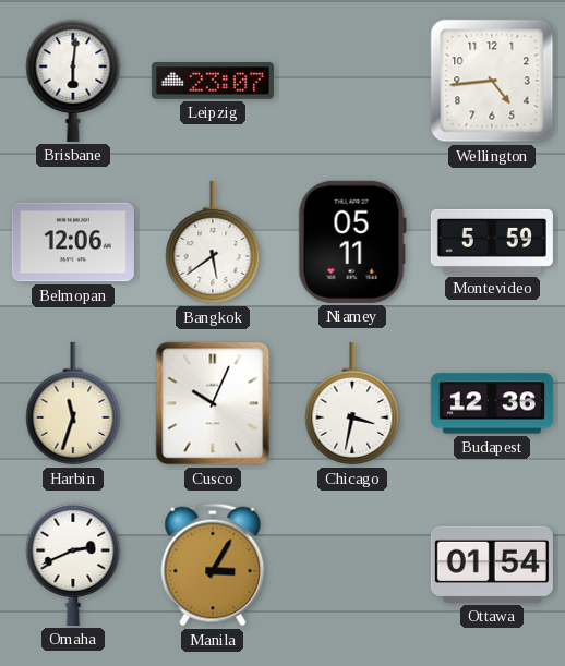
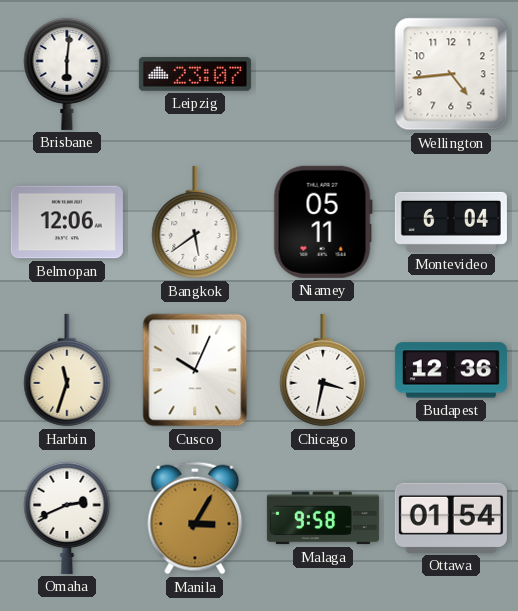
Montevideo: 5:59 -> 6:04
Malaga: none -> 9:58
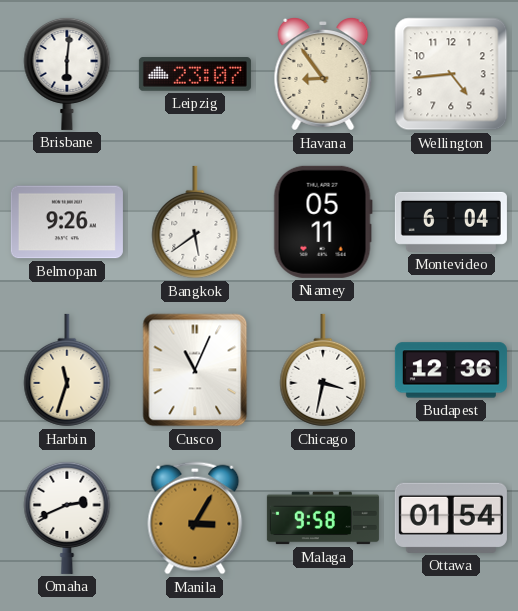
Havana: none -> 8:54
Belmopan: 12:06 -> 9:26
Cusco: 10:04 -> 11:04
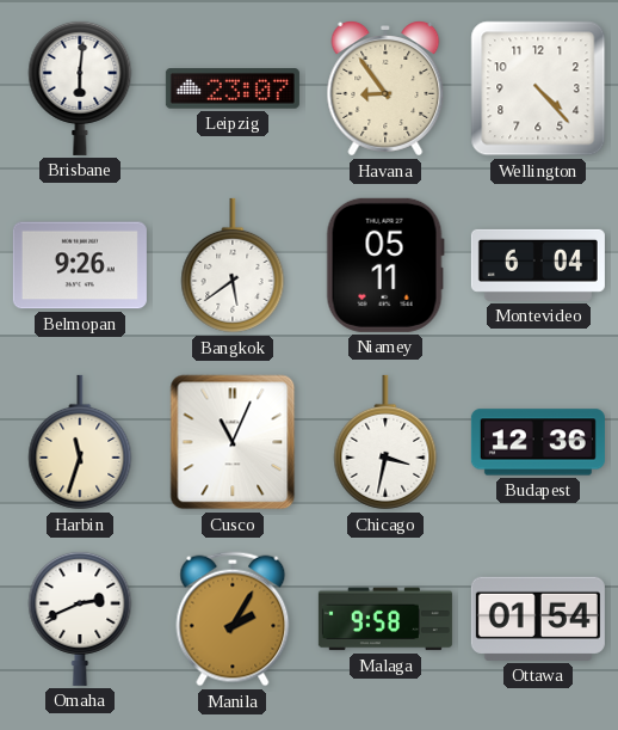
Wellington: 4:44 -> 4:23
Manila: 3:05 -> 2:05
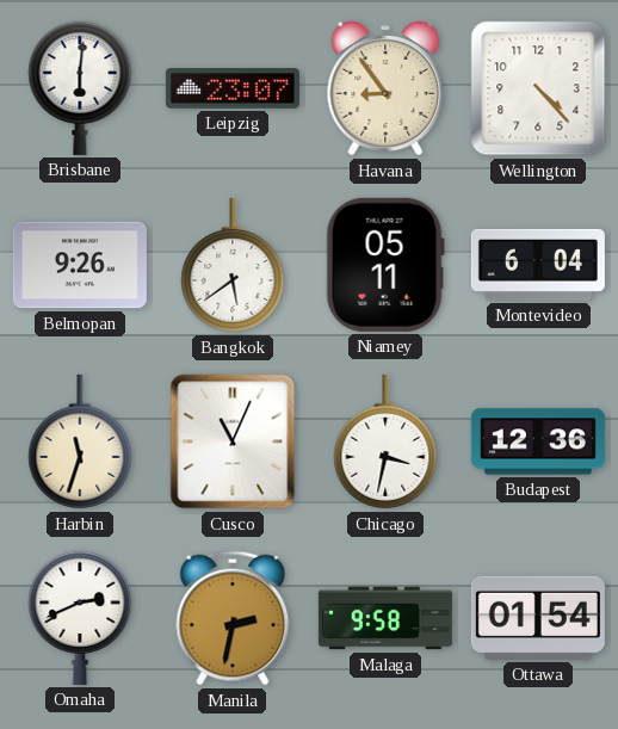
Manila: 2:05 -> 2:32
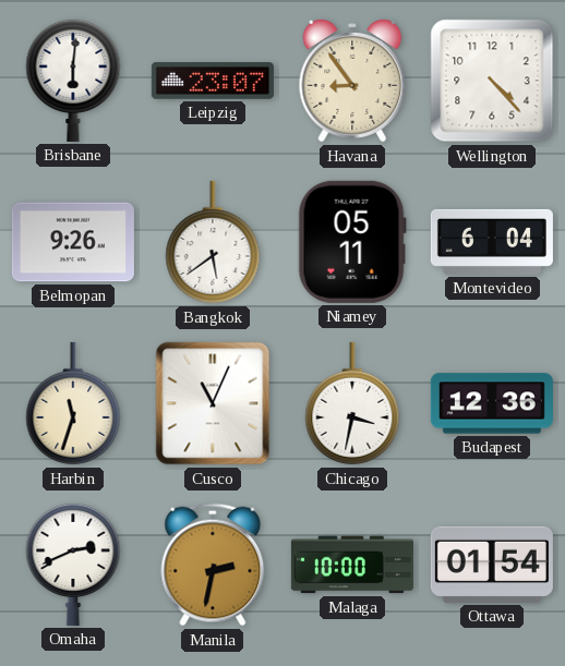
Malaga: 9:58 -> 10:00
